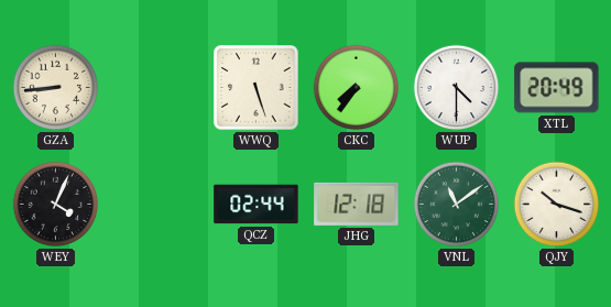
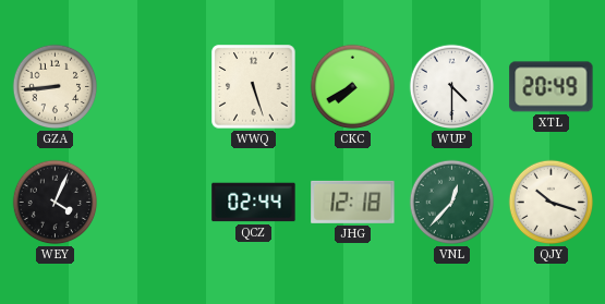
CKC: 7:36 -> 7:40
VNL: 11:09 -> 12:37
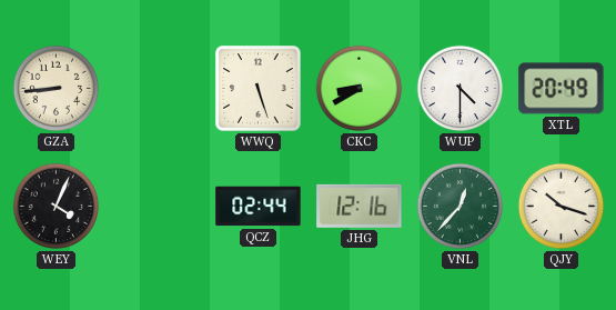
CKC: 7:40 -> 8:40
JHG: 12:18 -> 12:16
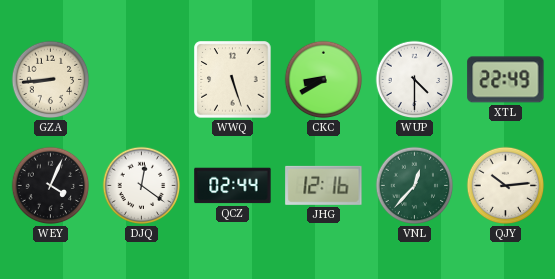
XTL: 20:49 -> 22:49
DJQ: none -> 12:21
QJY: 10:18 -> 10:14
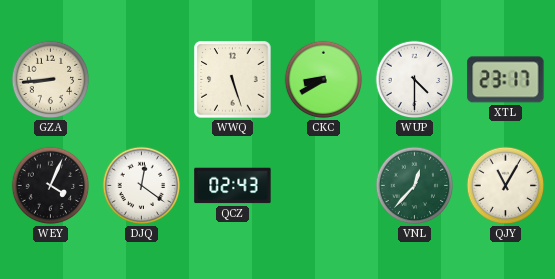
XTL: 22:49 -> 23:17
QCZ: 02:44 -> 02:43
JHG: 12:16 -> none
QJY: 10:14 -> 11:05
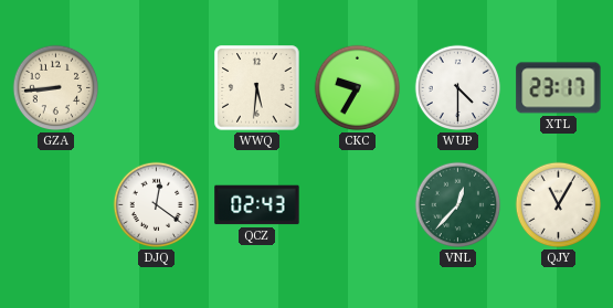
WWQ: 5:27 -> 5:31
CKC: 8:40 -> 9:35
WEY: 4:04 -> none
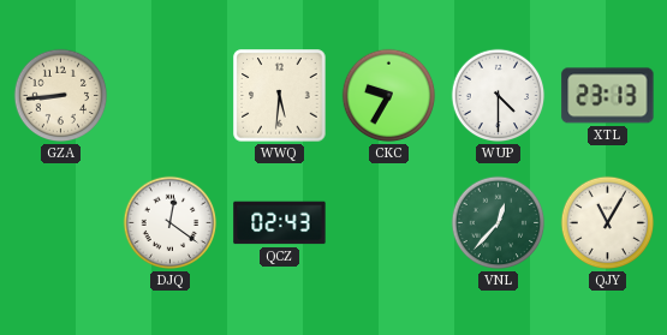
XTL: 23:17 -> 23:13
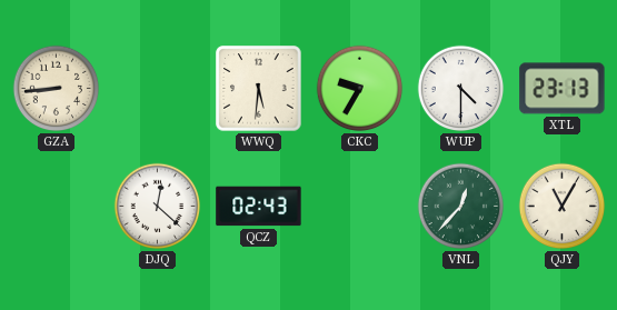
DJQ: 12:21 -> 12:22
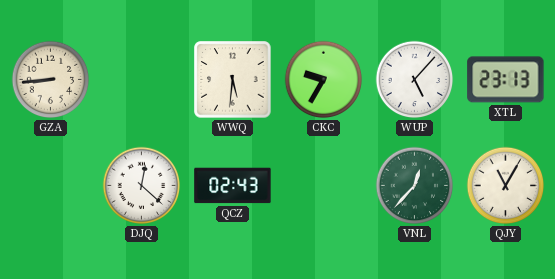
WUP: 4:30 -> 5:07
